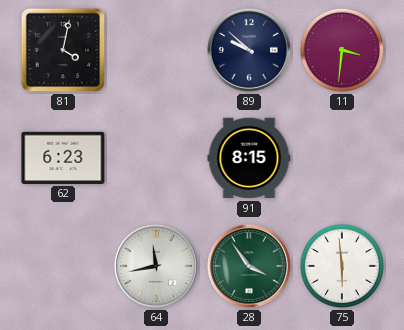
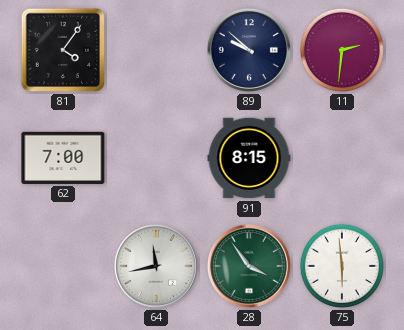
81: 4:02 -> 4:06
11: 3:31 -> 2:31
62: 6:23 -> 7:00
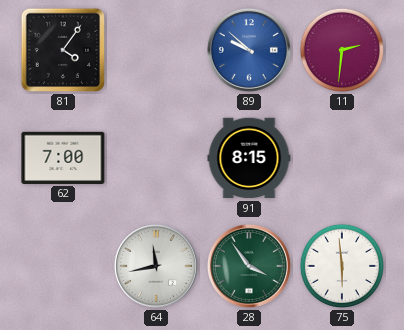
89 dial: navy -> blue
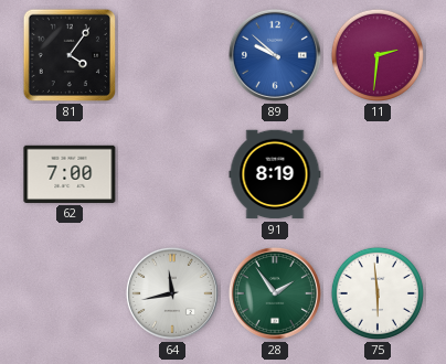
91: 8:15 -> 8:19
28: 3:54 -> 1:54
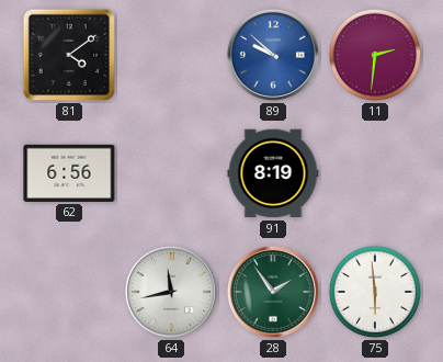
81: 4:06 -> 4:09
62: 7:00 -> 6:56
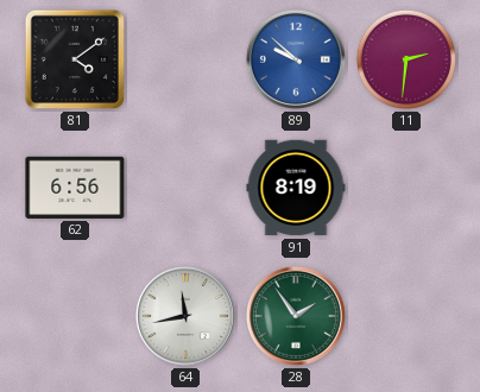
75: 5:59 -> none
